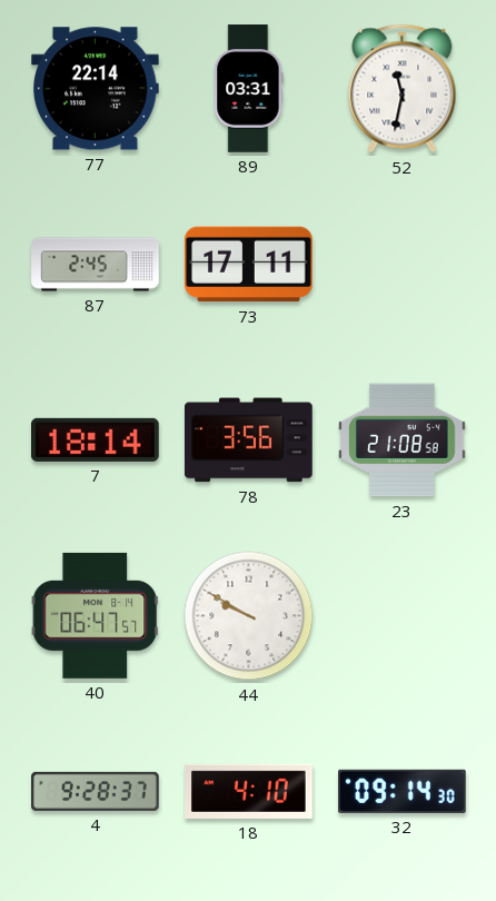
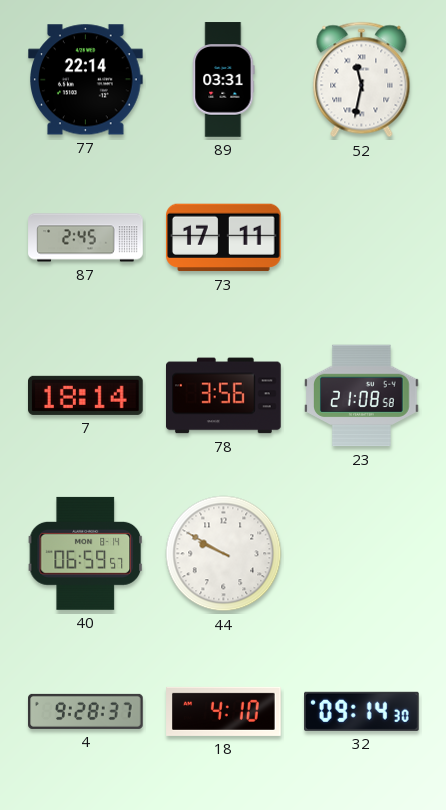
40: 06:47 -> 06:59
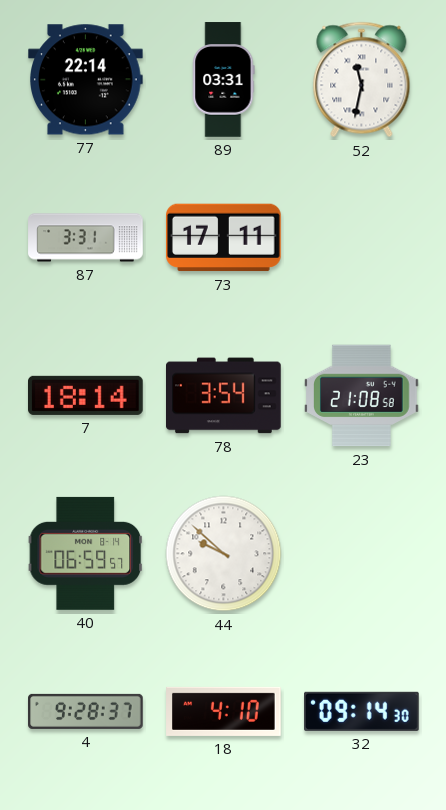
87: 2:45 -> 3:31
78: 3:56 -> 3:54
44: 9:50 -> 9:52
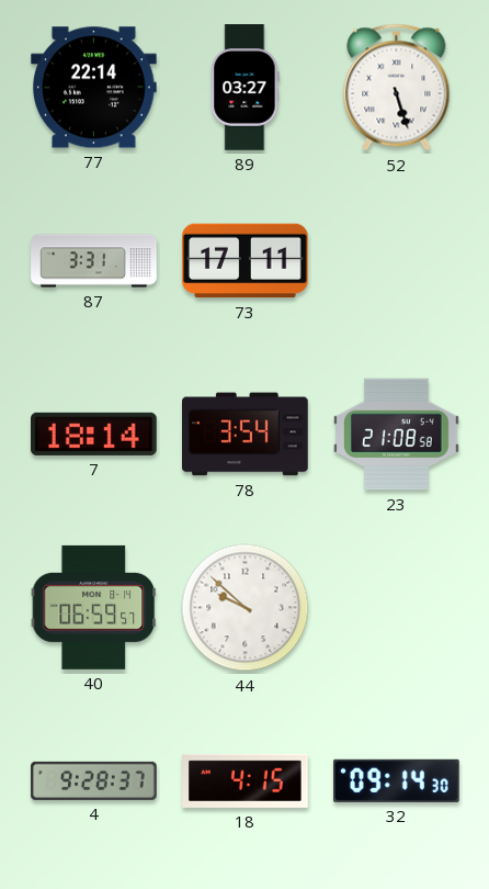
89: 03:31 -> 03:27
52: 11:32 -> 5:27
18: 4:10 -> 4:15
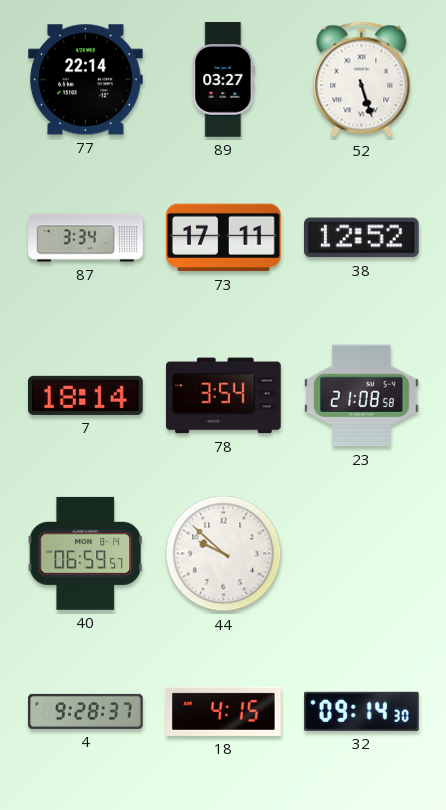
87: 3:31 -> 3:34
38: none -> 12:52
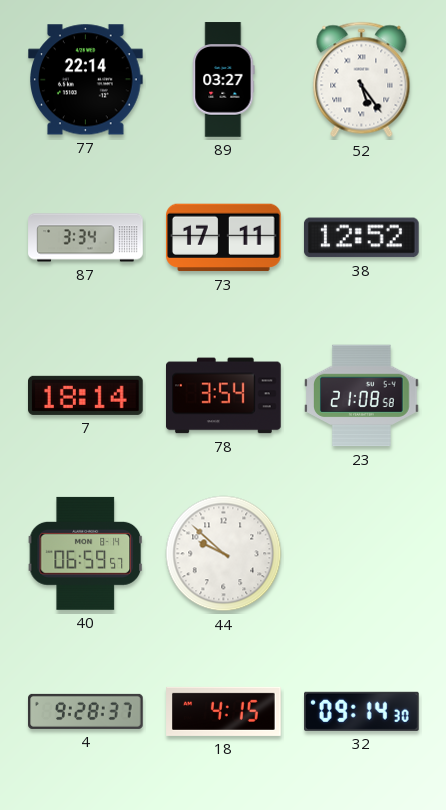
52: 5:27 -> 5:24
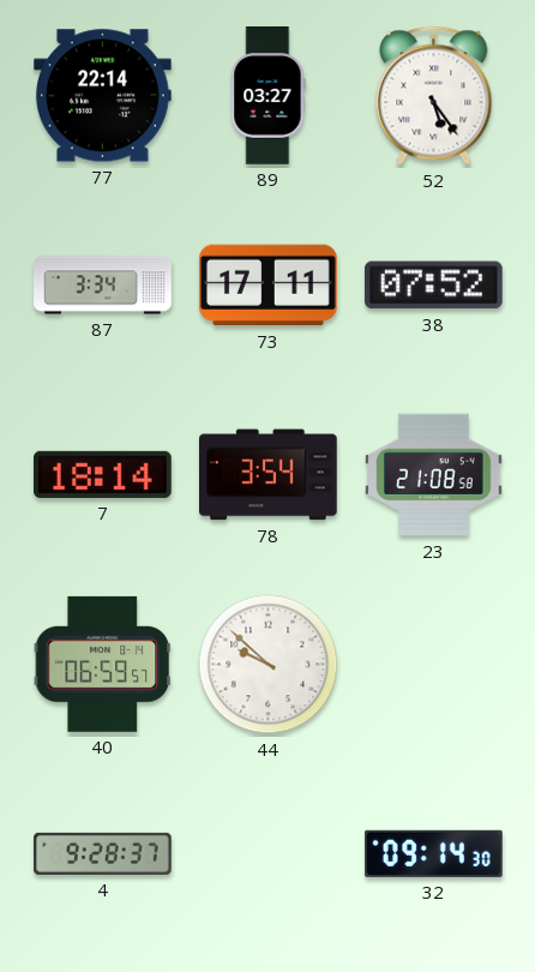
38: 12:52 -> 07:52
18: 4:15 -> none
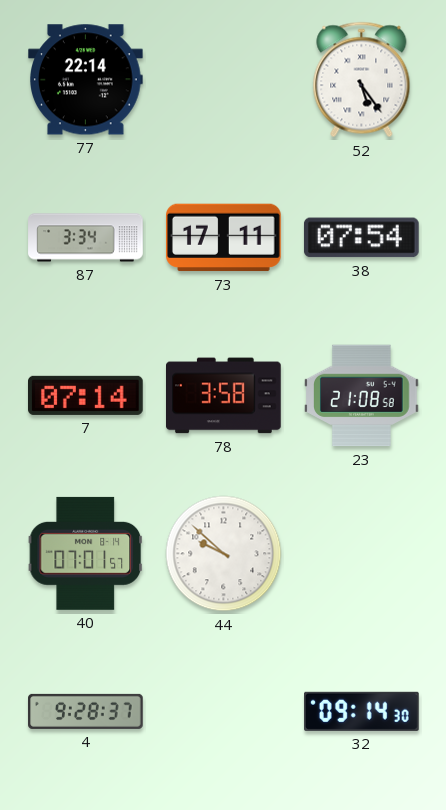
89: 03:27 -> none
38: 07:52 -> 07:54
7: 18:14 -> 07:14
78: 3:54 -> 3:58
40: 06:59 -> 07:01
